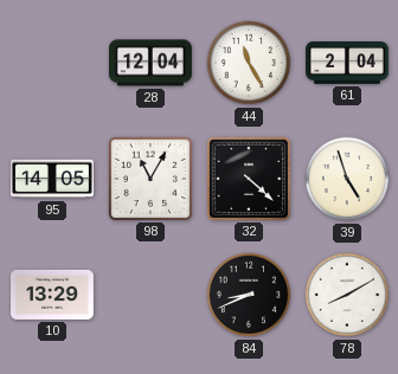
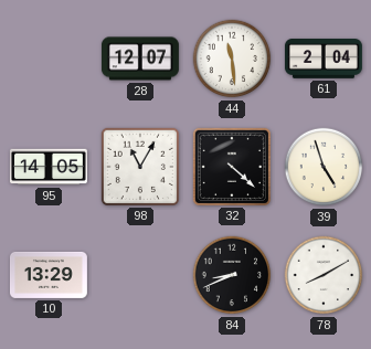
28: 12:04 -> 12:07
44: 11:25 -> 11:29
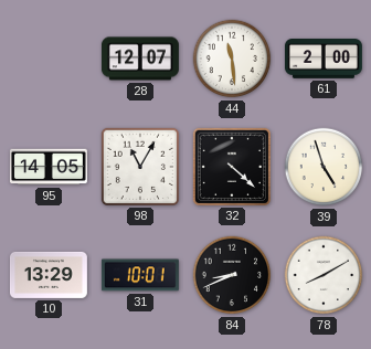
61: 2:04 -> 2:00
31: none -> 10:01
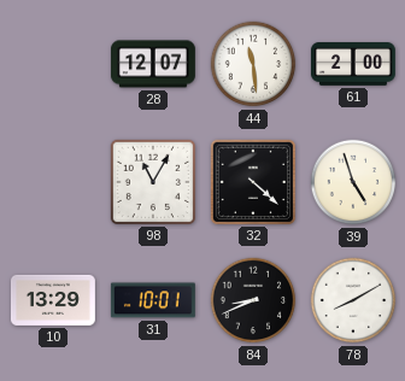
95: 14:05 -> none
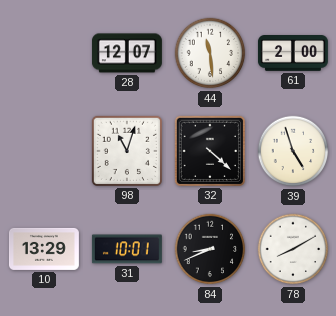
98: 11:05 -> 11:03
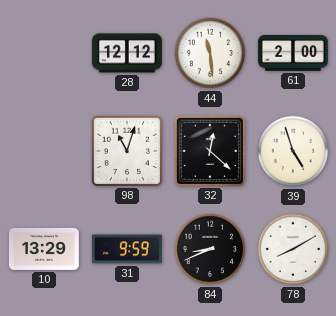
28: 12:07 -> 12:12
32: 4:22 -> 12:22
31: 10:01 -> 9:59
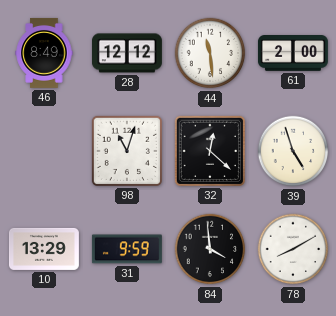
46: none -> 8:49
84: 8:41 -> 3:59
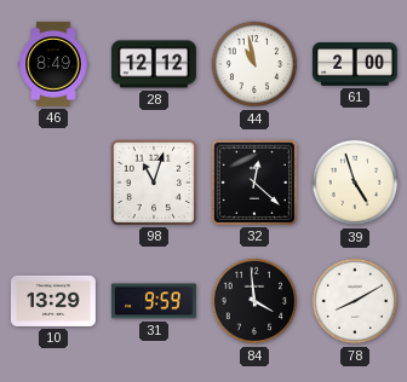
44: 11:29 -> 10:58
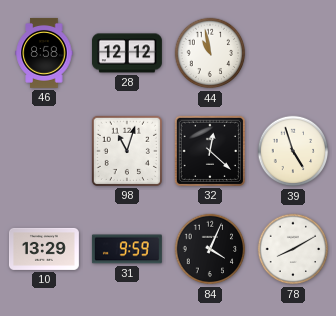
46: 8:49 -> 8:58
61: 2:00 -> none
84: 3:59 -> 4:04
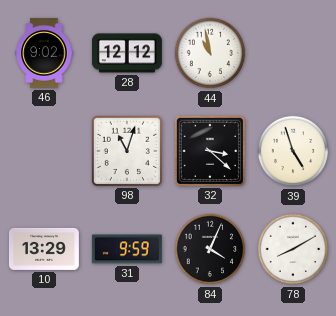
46: 8:58 -> 9:02
32: 12:22 -> 3:22
